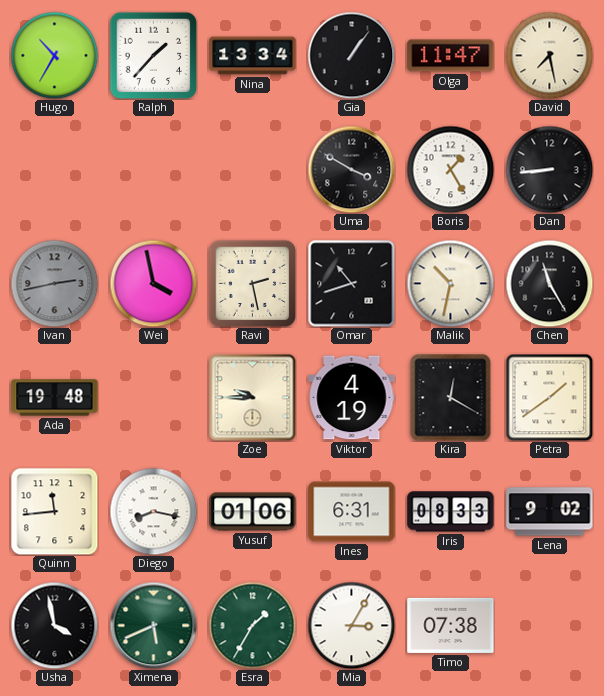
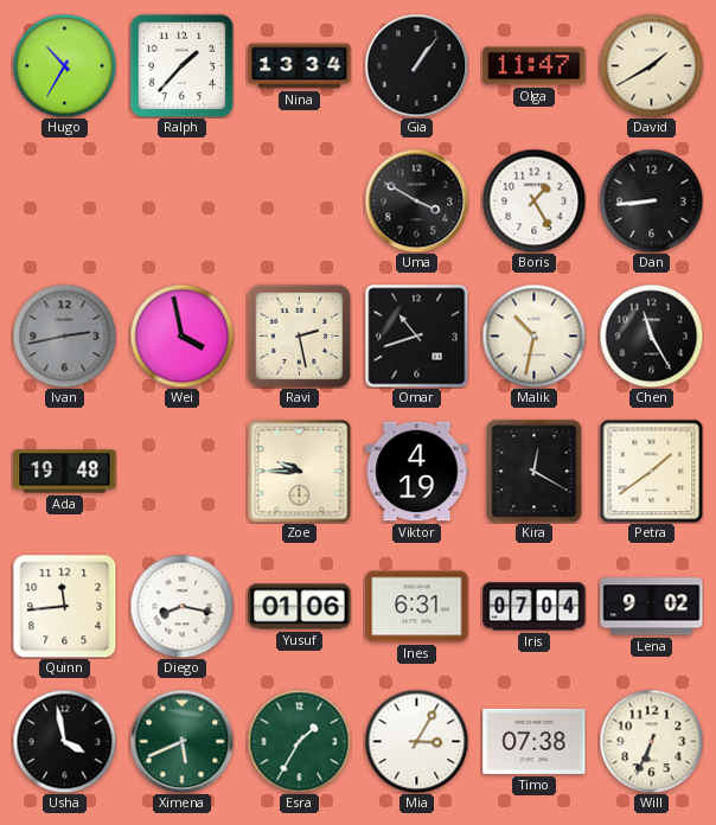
David: 7:28 -> 1:40
Iris: 08:33 -> 07:04
Will: none -> 6:34
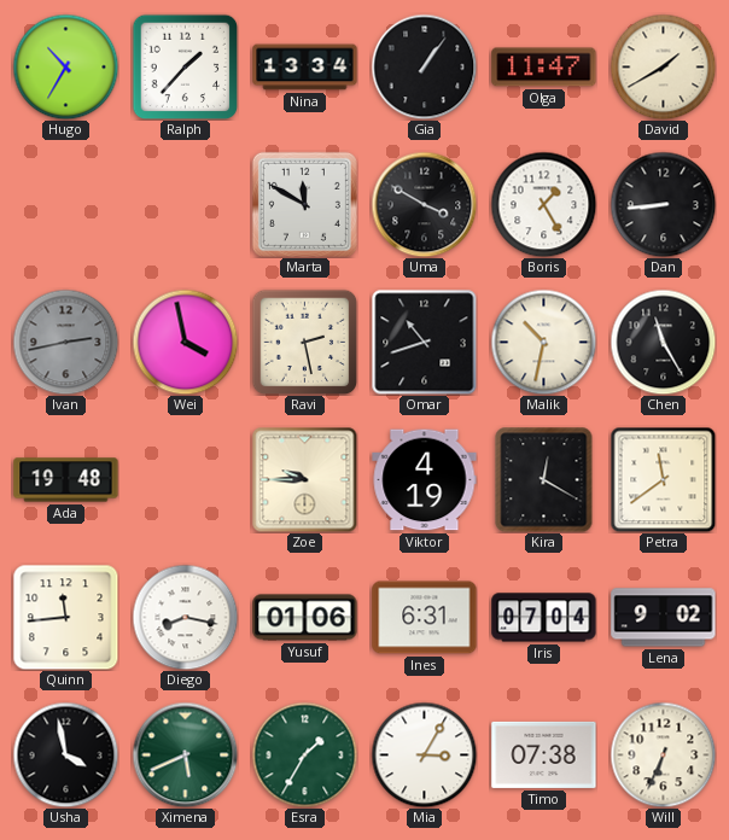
Marta: none -> 11:50
Petra: 1:39 -> 11:39
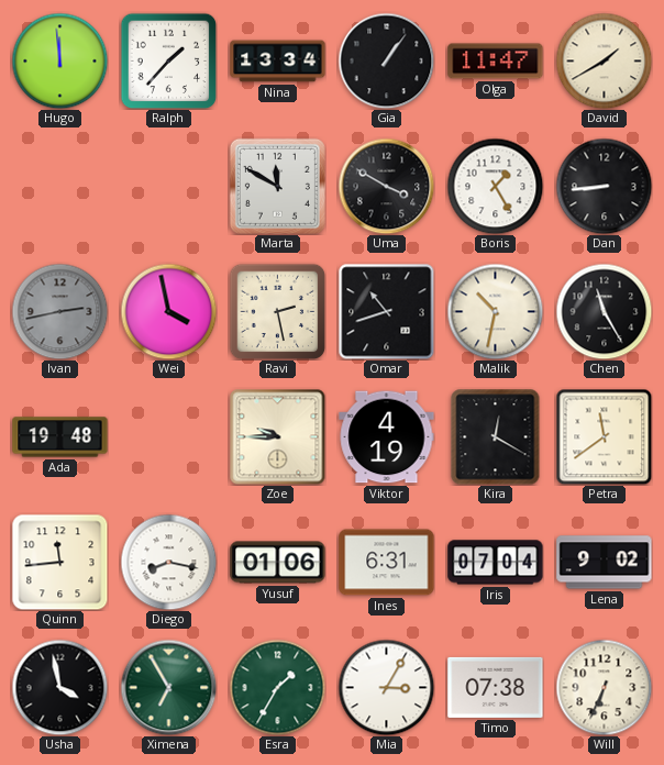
Hugo: 10:35 -> 11:59
Ximena: 5:41 -> 6:55
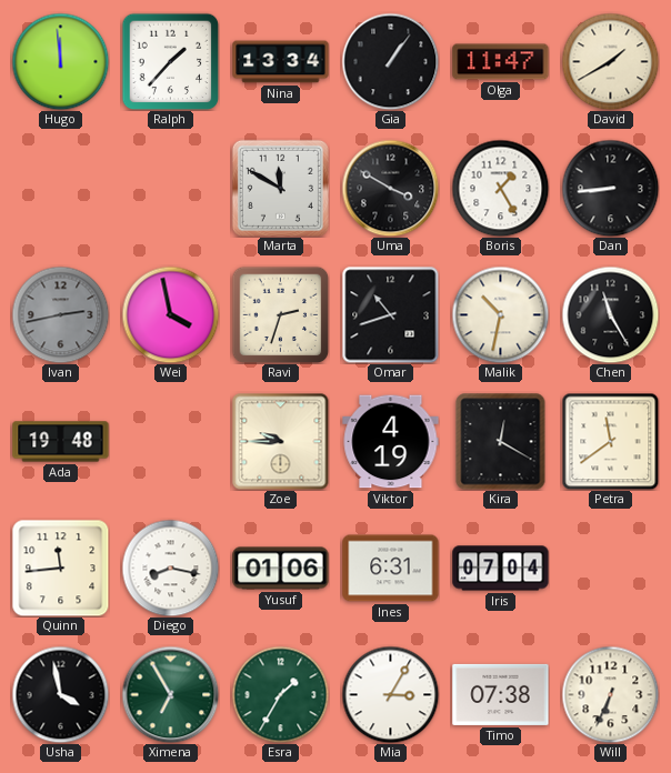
Ravi: 2:28 -> 2:33
Lena: 9:02 -> none
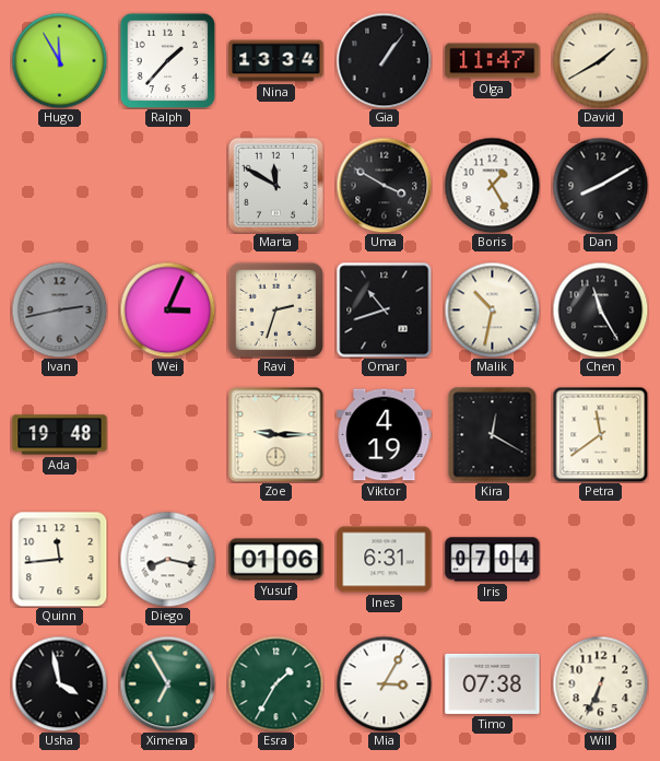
Hugo: 11:59 -> 11:55
Dan: 8:44 -> 8:10
Wei: 3:58 -> 3:04
Zoe: 9:45 -> 9:15
